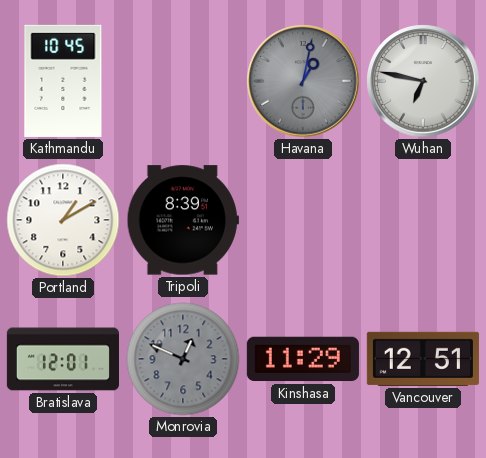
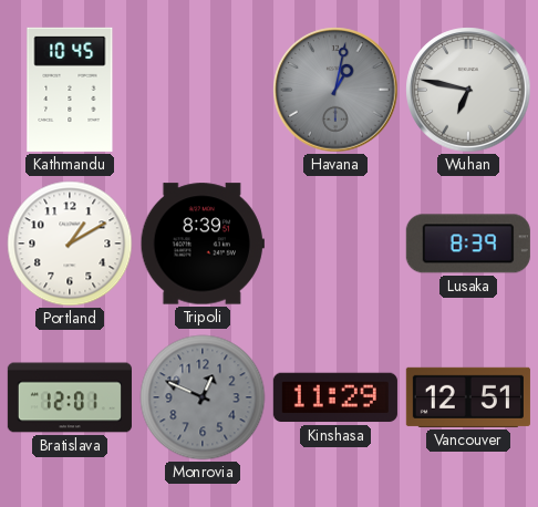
Lusaka: none -> 8:39
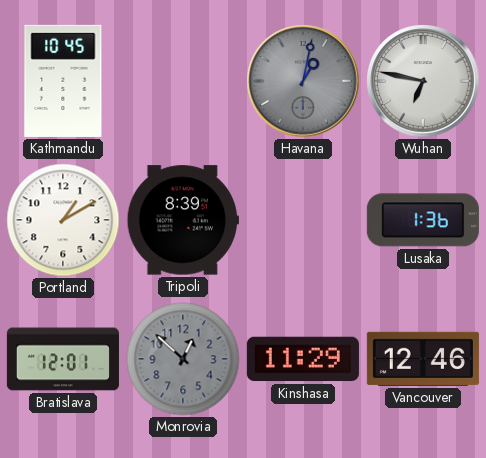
Lusaka: 8:39 -> 1:36
Monrovia: 12:49 -> 12:52
Vancouver: 12:51 -> 12:46
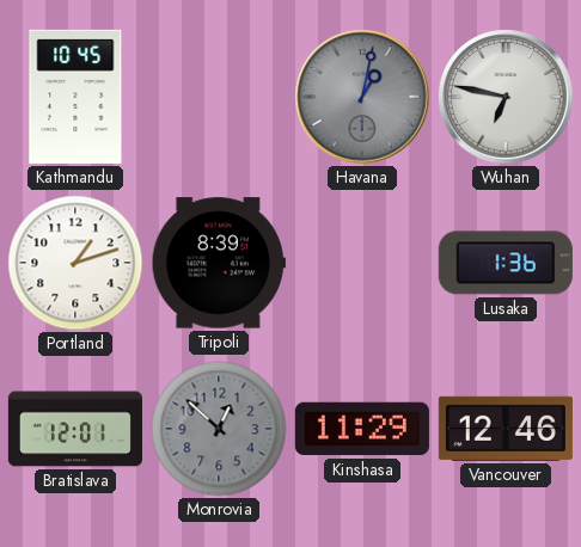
Portland: 1:10 -> 1:12
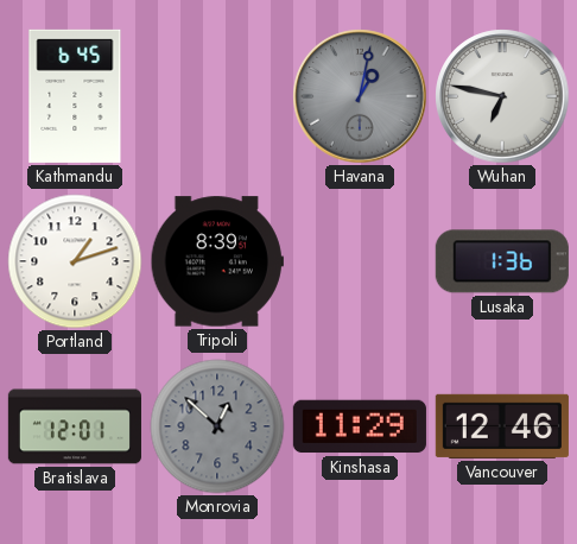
Kathmandu: 10:45 -> 6:45
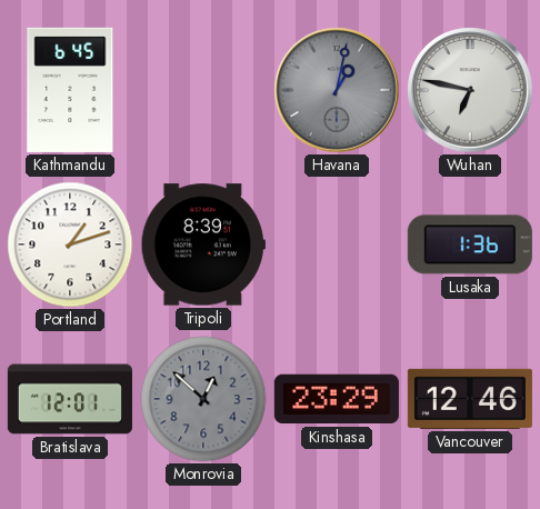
Kinshasa: 11:29 -> 23:29
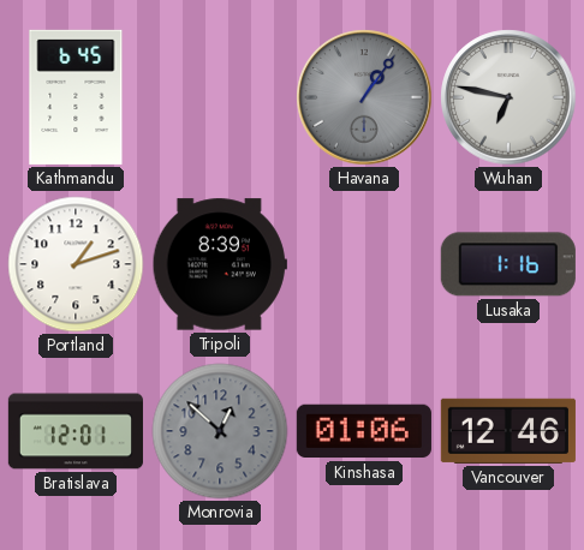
Havana: 1:02 -> 1:06
Lusaka: 1:36 -> 1:16
Kinshasa: 23:29 -> 01:06
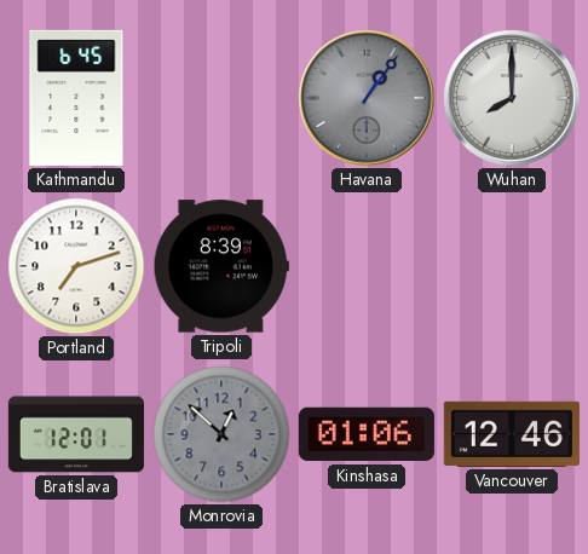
Wuhan: 6:47 -> 8:00
Portland: 1:12 -> 7:12
Lusaka: 1:16 -> none
